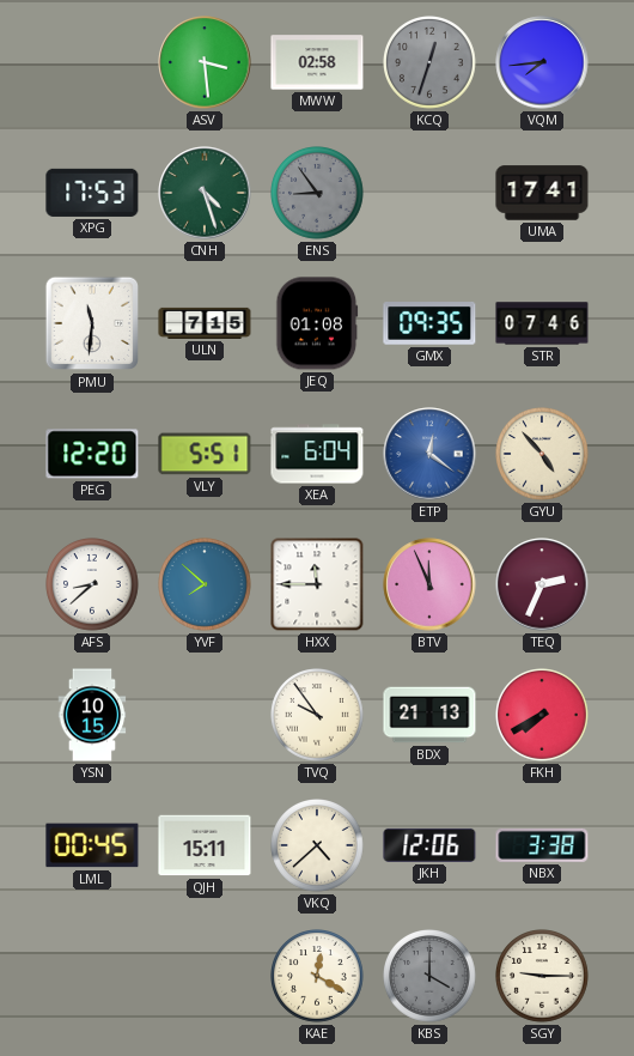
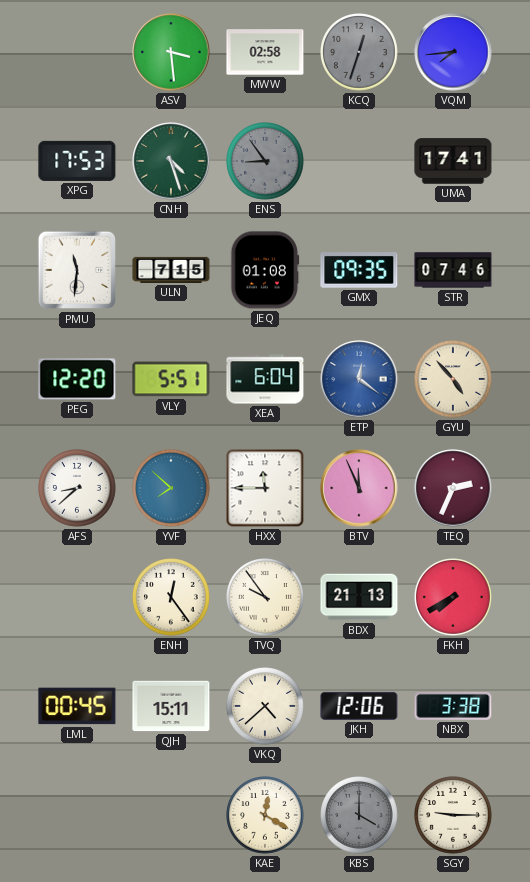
YSN: 10:15 -> none
ENH: none -> 12:24
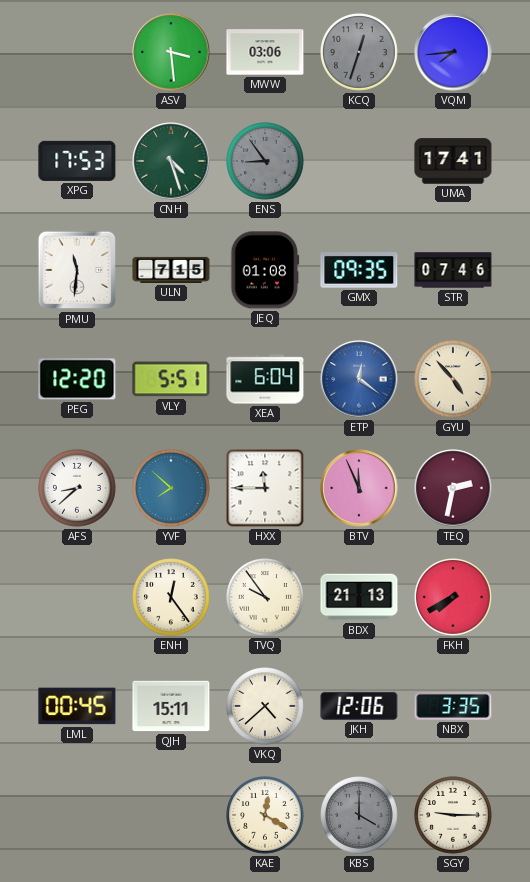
MWW: 02:58 -> 03:06
TEQ: 2:34 -> 2:32
NBX: 3:38 -> 3:35
